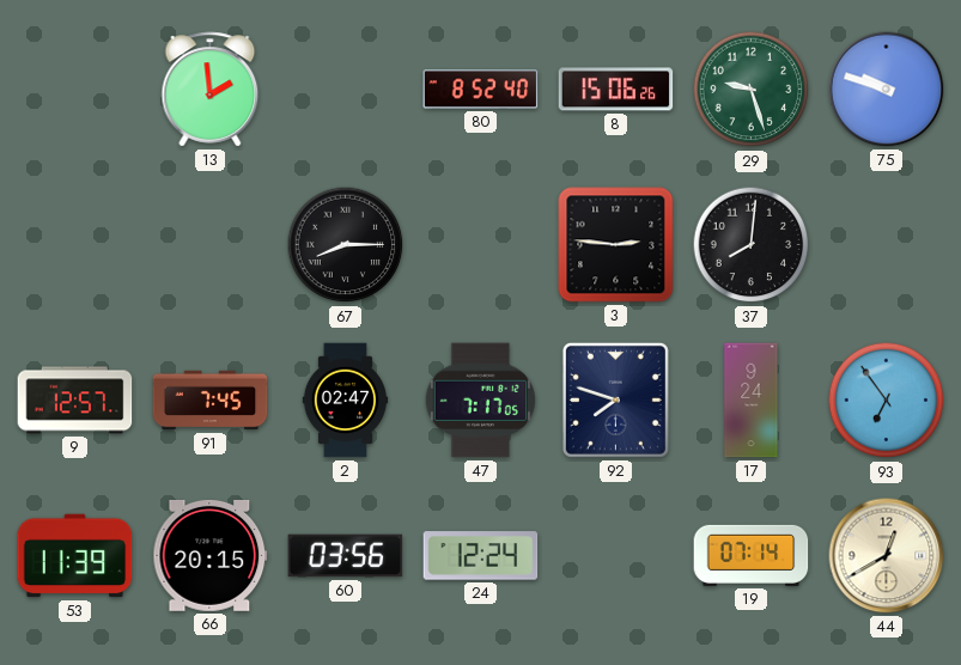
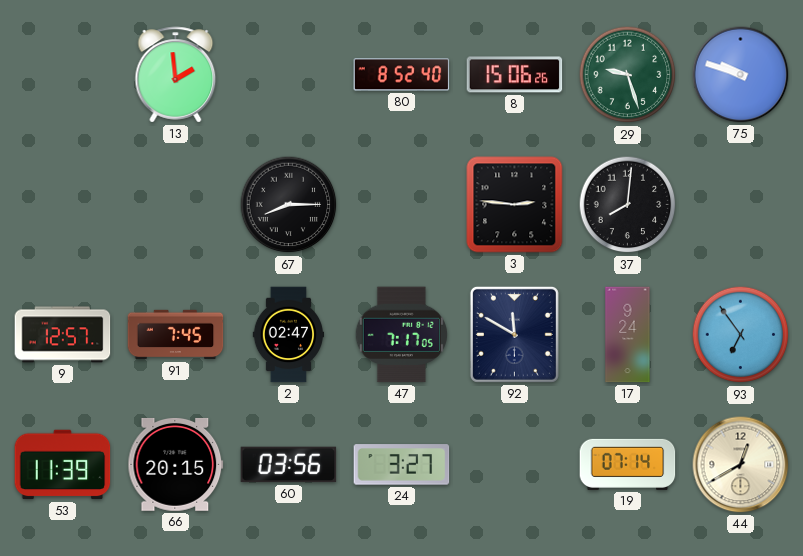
92: 7:48 -> 11:50
24: 12:24 -> 3:27
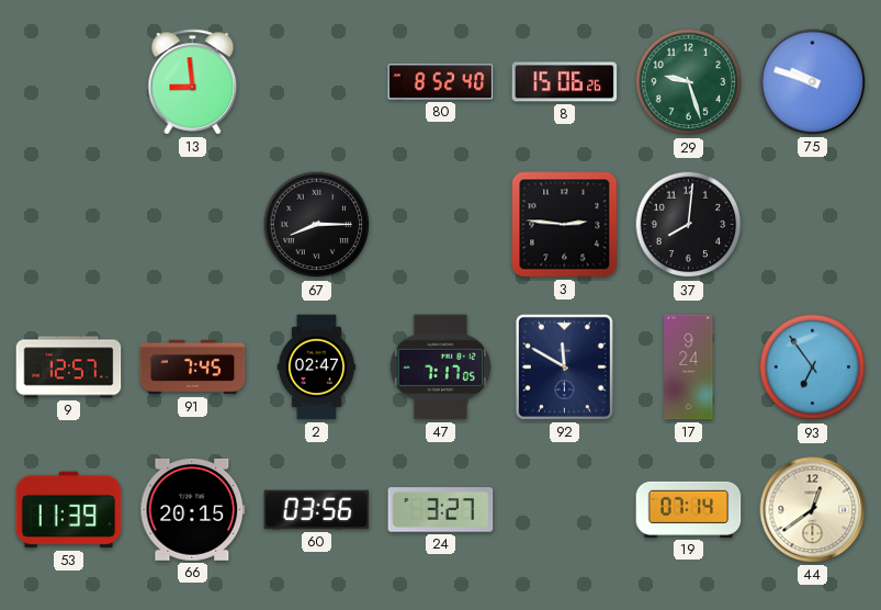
13: 1:59 -> 8:59
44: 12:40 -> 12:39
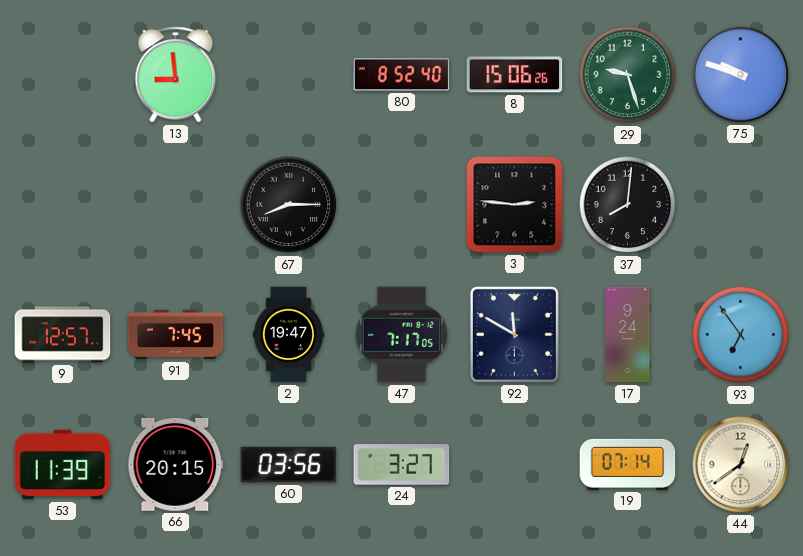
2: 02:47 -> 19:47
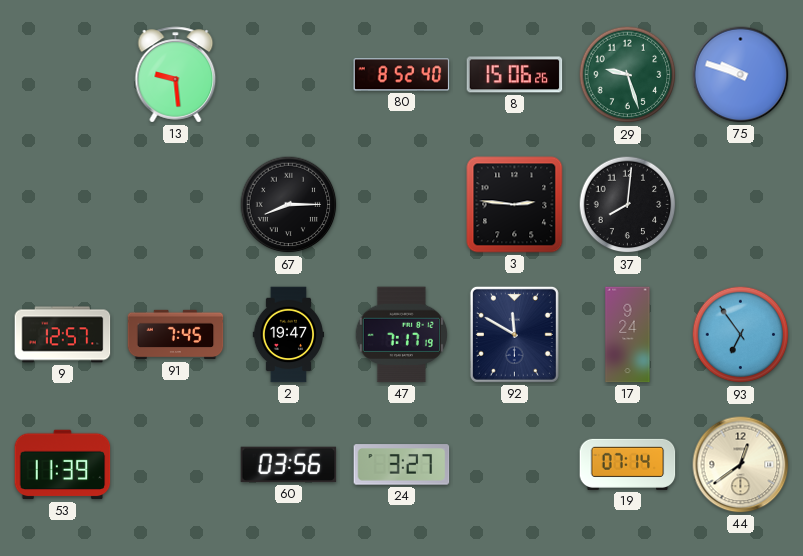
13: 8:59 -> 9:29
47: 7:17:05 -> 7:17:19
66: 20:15 -> none
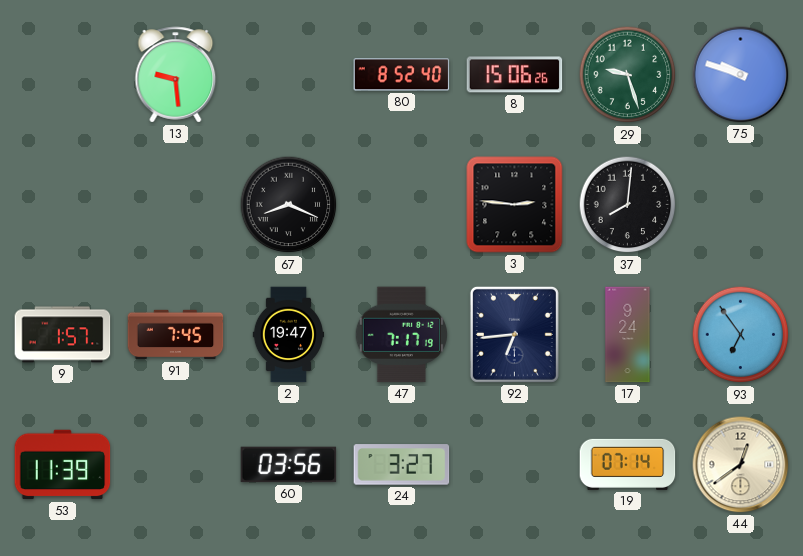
67: 8:15 -> 8:19
9: 12:57 -> 1:57
92: 11:50 -> 6:44
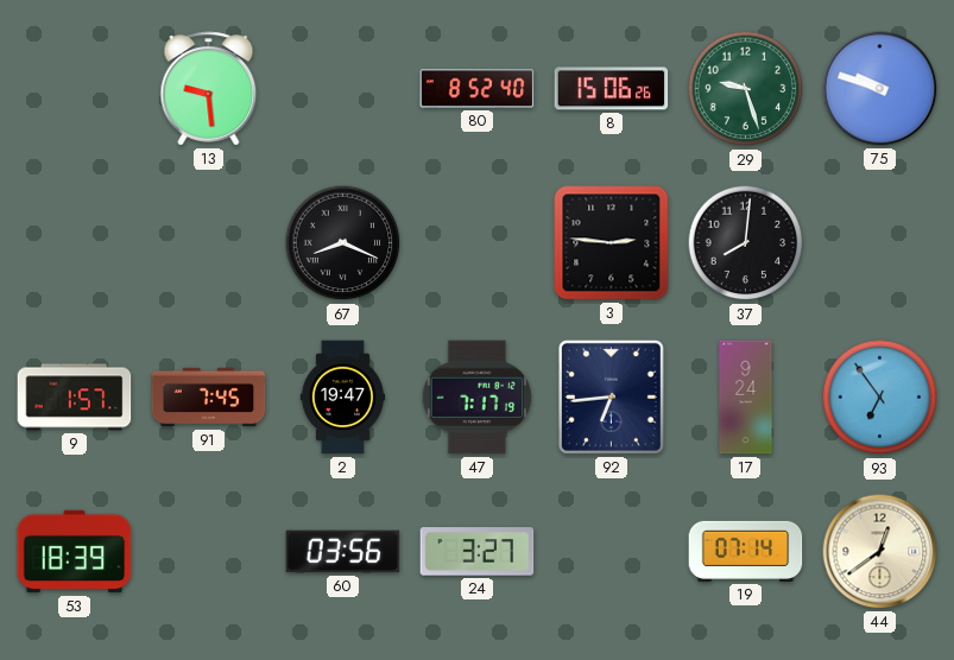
53: 11:39 -> 18:39
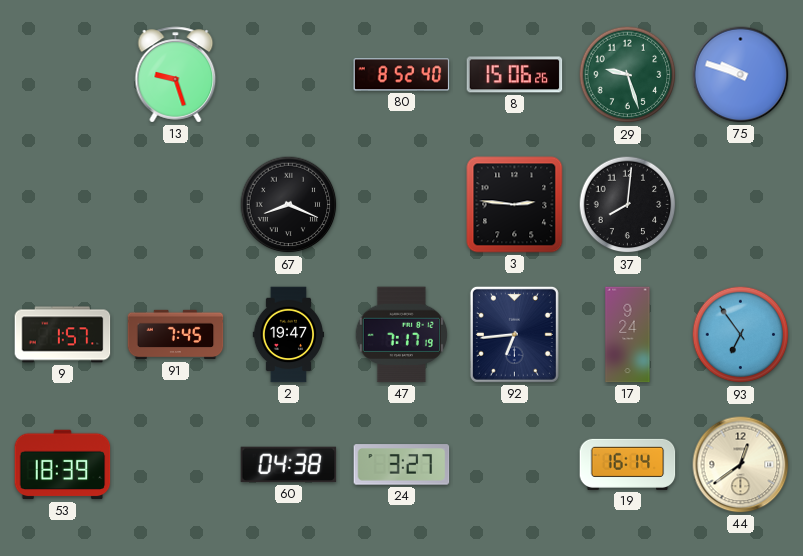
13: 9:29 -> 9:27
60: 03:56 -> 04:38
19: 07:14 -> 16:14
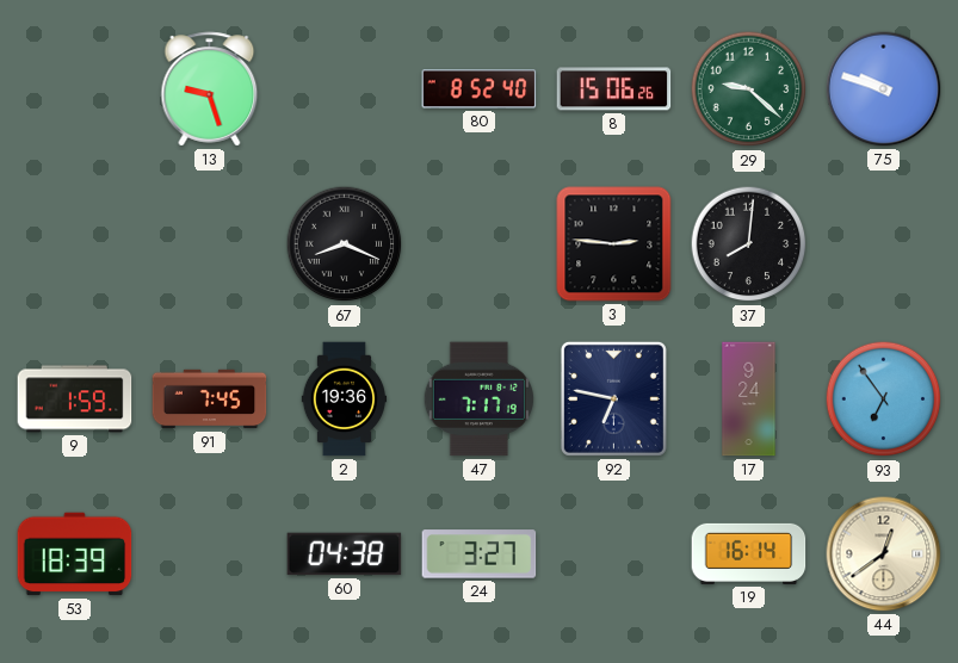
29: 9:27 -> 9:22
9: 1:57 -> 1:59
2: 19:47 -> 19:36
92: 6:44 -> 6:47
